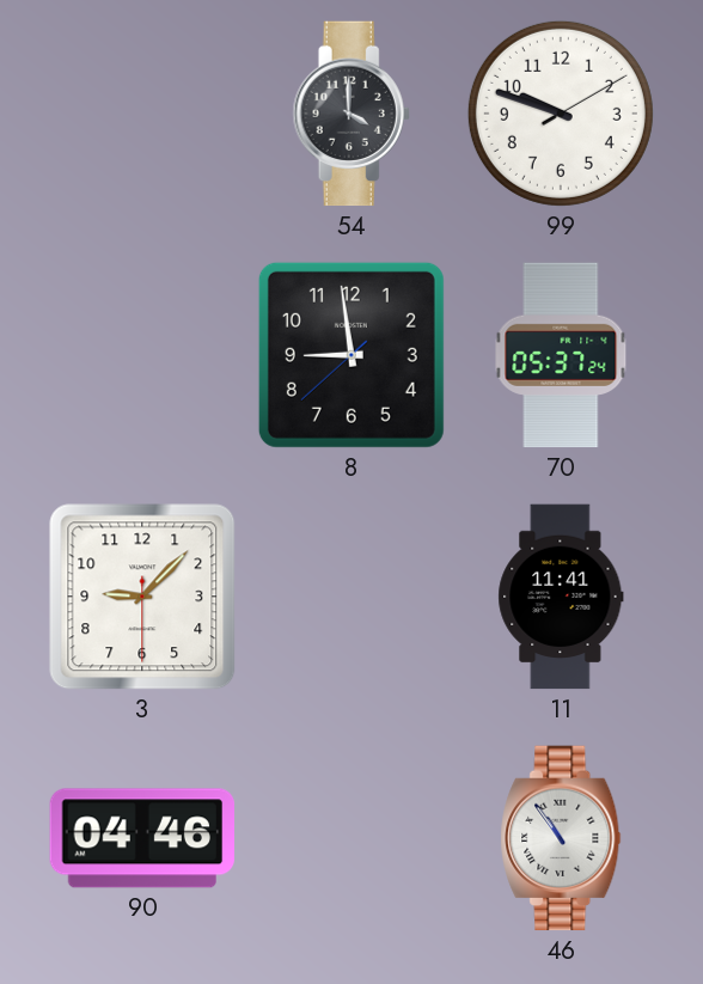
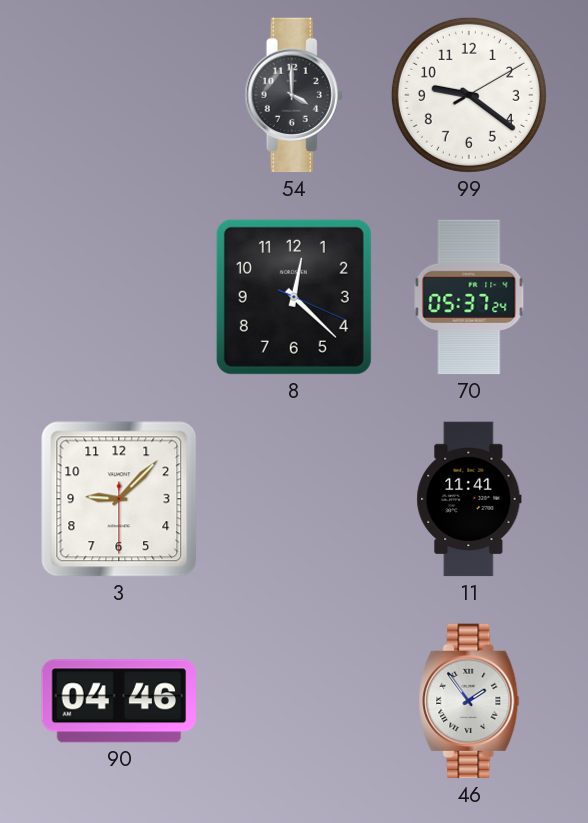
99: 9:48 -> 9:21
8: 8:58 -> 12:22
46: 10:54 -> 1:54
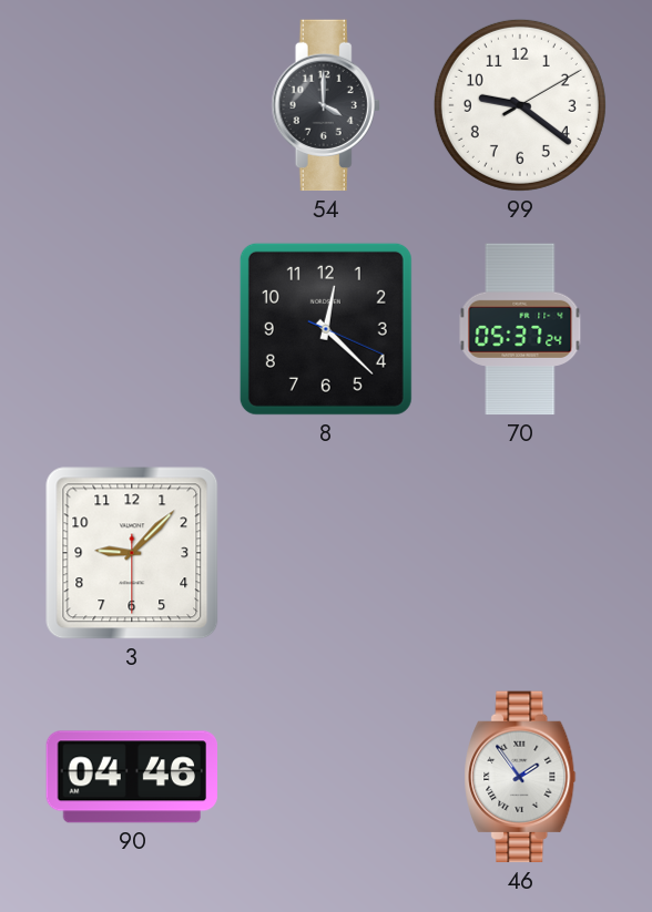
11: 11:41 -> none
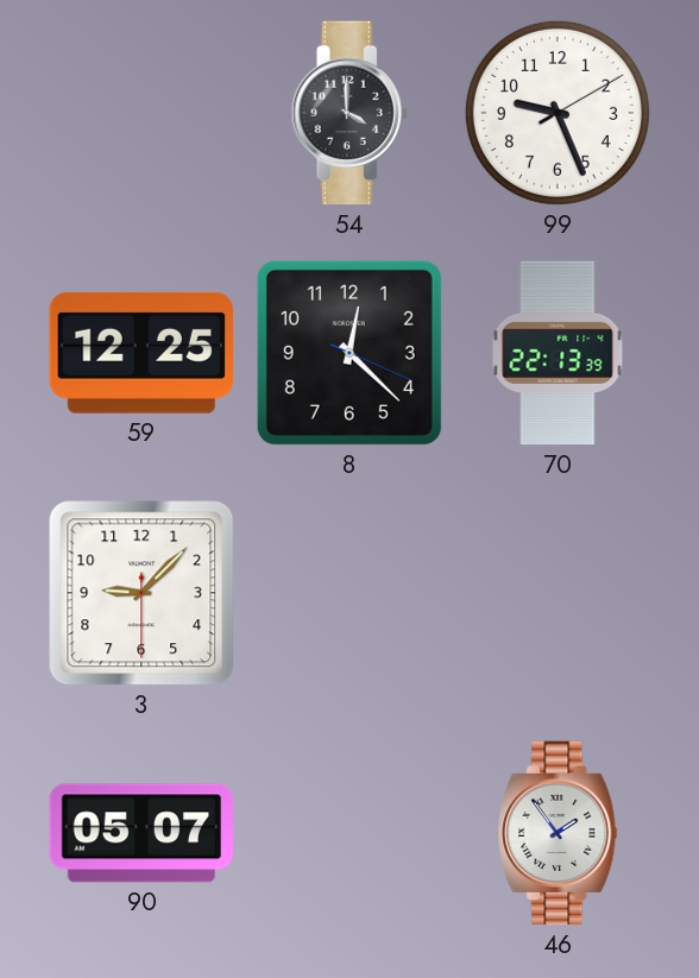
99: 9:21 -> 9:26
59: none -> 12:25
70: 05:37 -> 22:13
90: 04:46 -> 05:07
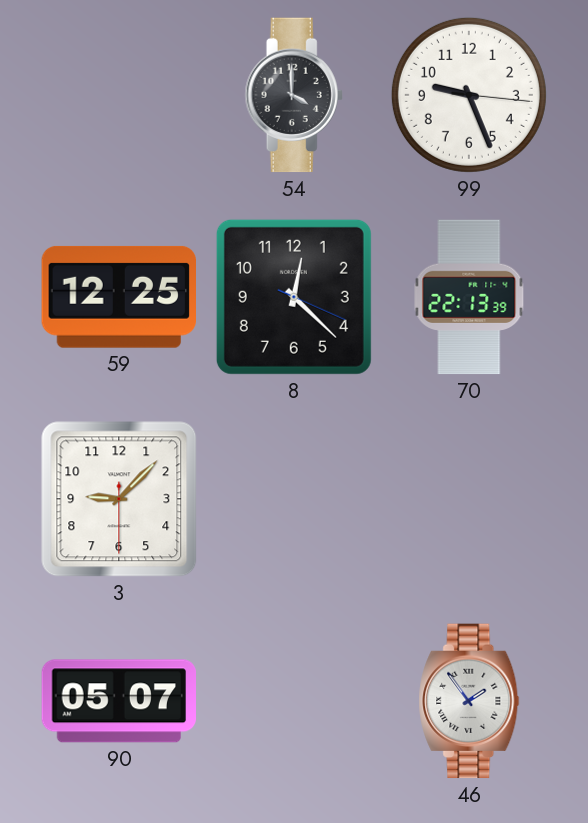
99: 9:26:10 -> 9:26:16
